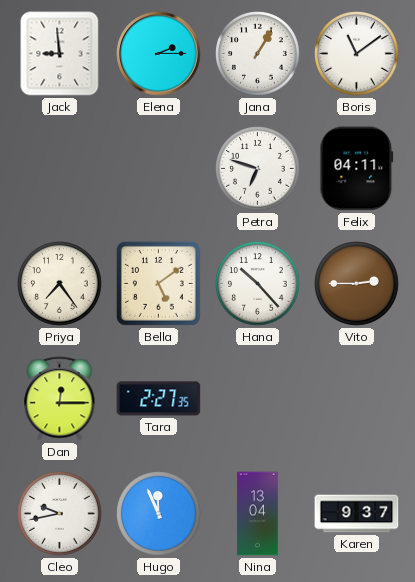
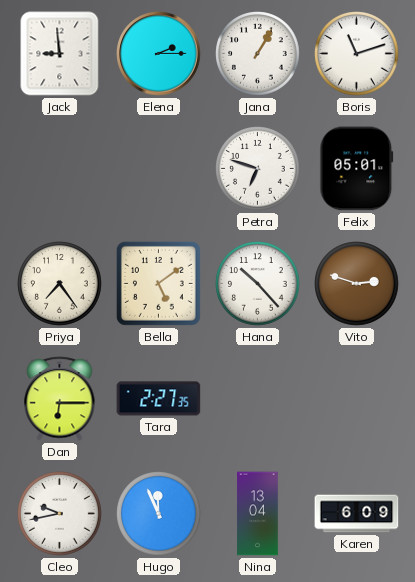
Boris: 11:09 -> 11:12
Felix: 04:11 -> 05:01
Vito: 2:45 -> 2:48
Dan: 12:15 -> 6:15
Karen: 9:37 -> 6:09
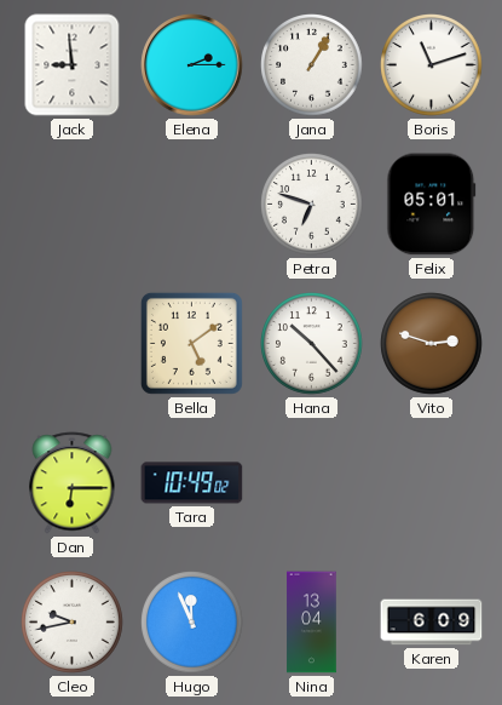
Priya: 7:24 -> none
Tara: 2:27 -> 10:49
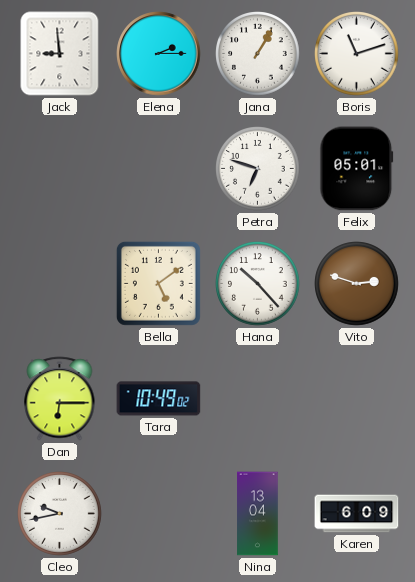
Hugo: 11:56 -> none
